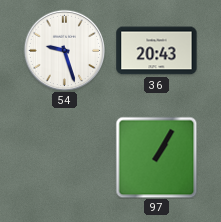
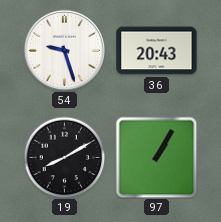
19: none -> 8:10
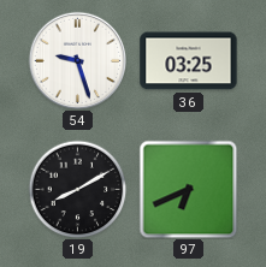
36: 20:43 -> 03:25
97: 1:05 -> 6:41
